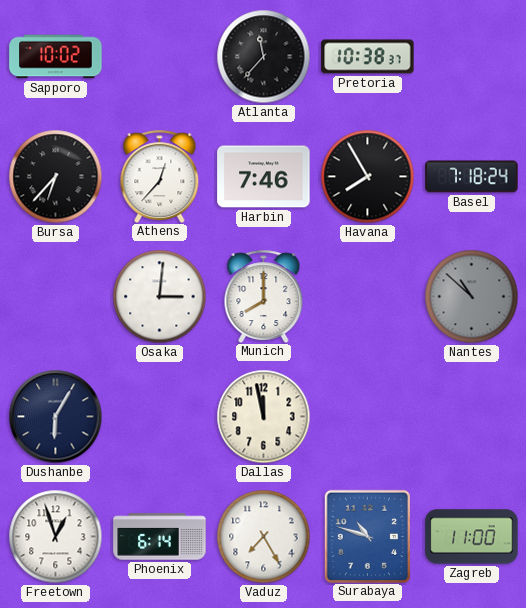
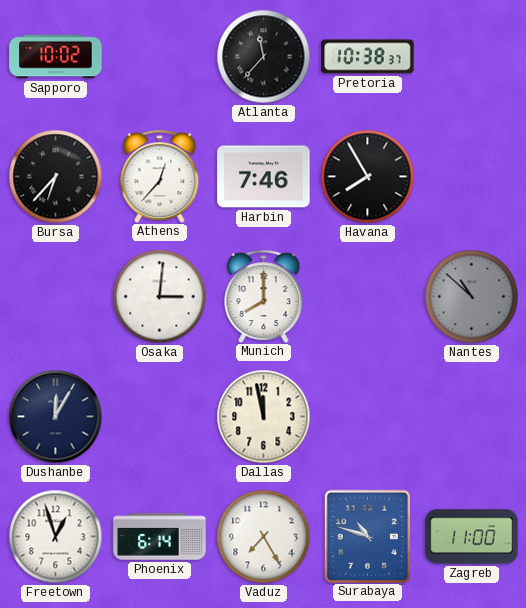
Basel: 7:18 -> none
Dushanbe: 6:05 -> 12:05
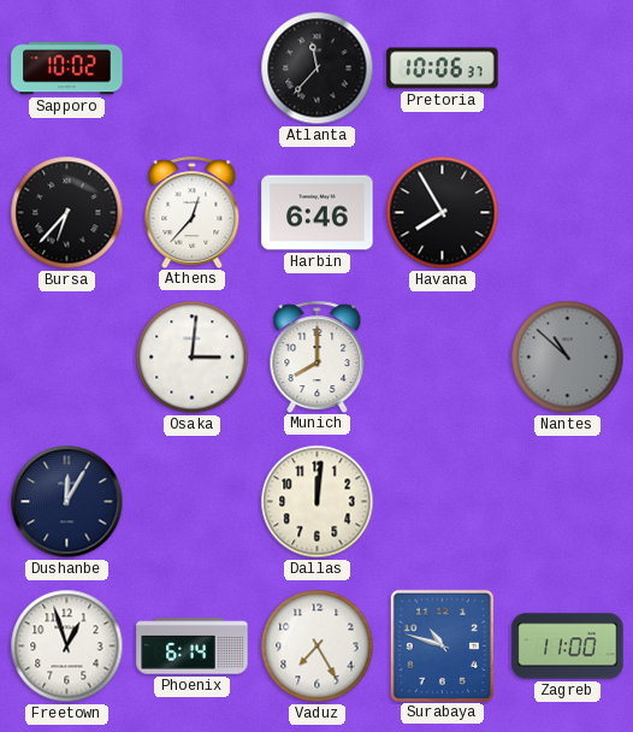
Pretoria: 10:38 -> 10:06
Harbin: 7:46 -> 6:46
Dallas: 11:58 -> 12:01
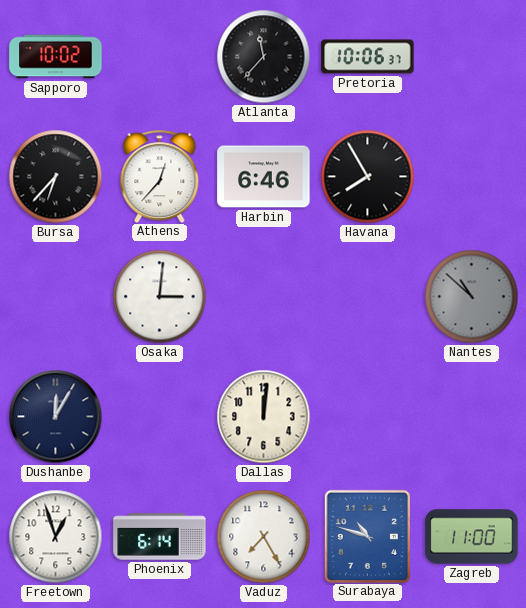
Munich: 8:00 -> none
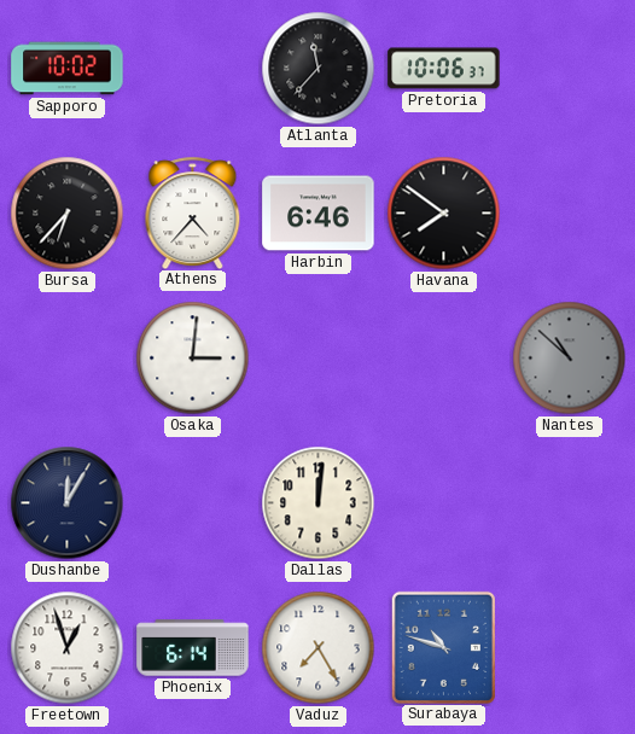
Athens: 12:37 -> 4:37
Havana: 7:55 -> 7:51
Zagreb: 11:00 -> none
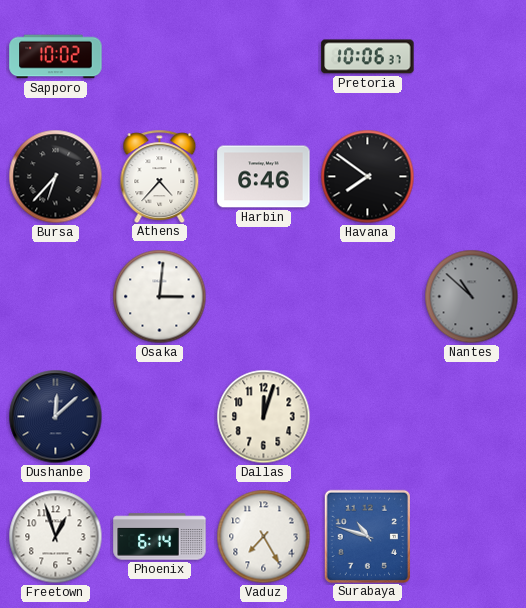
Atlanta: 11:37 -> none
Dushanbe: 12:05 -> 12:08
Dallas: 12:01 -> 12:03
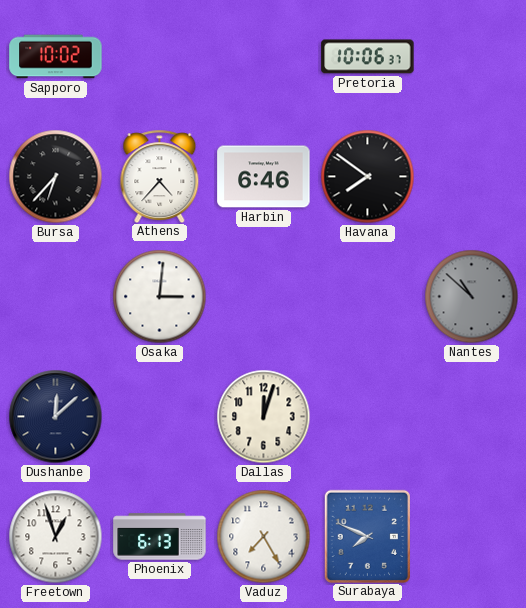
Phoenix: 6:14 -> 6:13
Surabaya: 10:48 -> 7:49
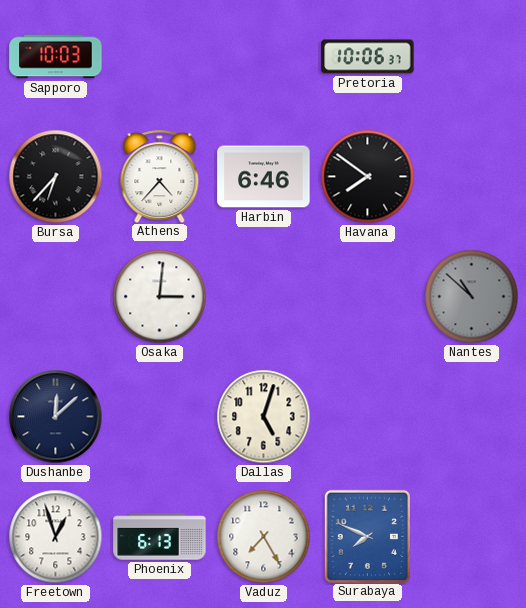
Sapporo: 10:02 -> 10:03
Dallas: 12:03 -> 5:03
